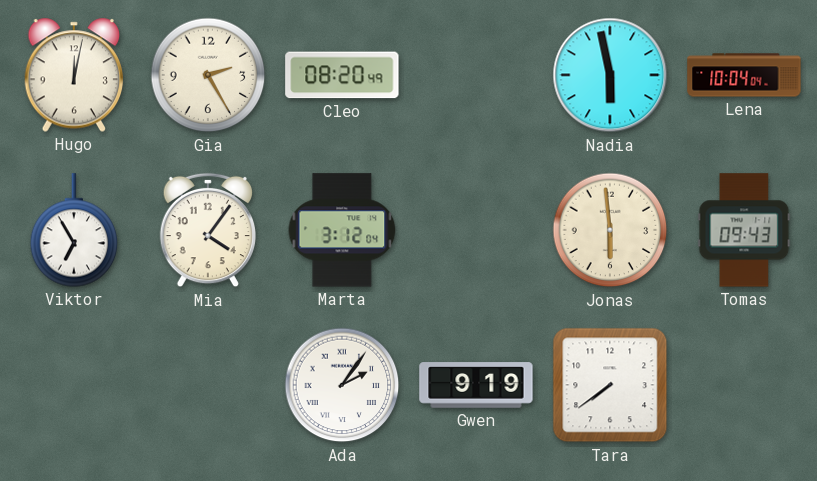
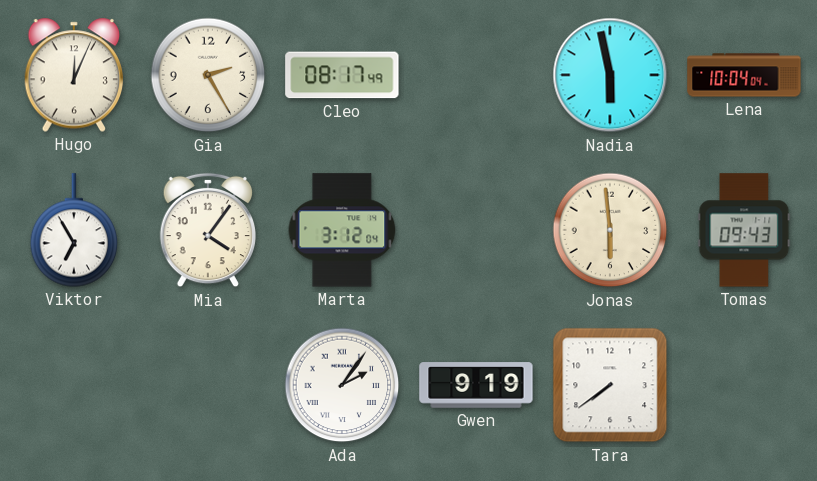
Hugo: 12:02 -> 12:04
Cleo: 08:20 -> 08:17
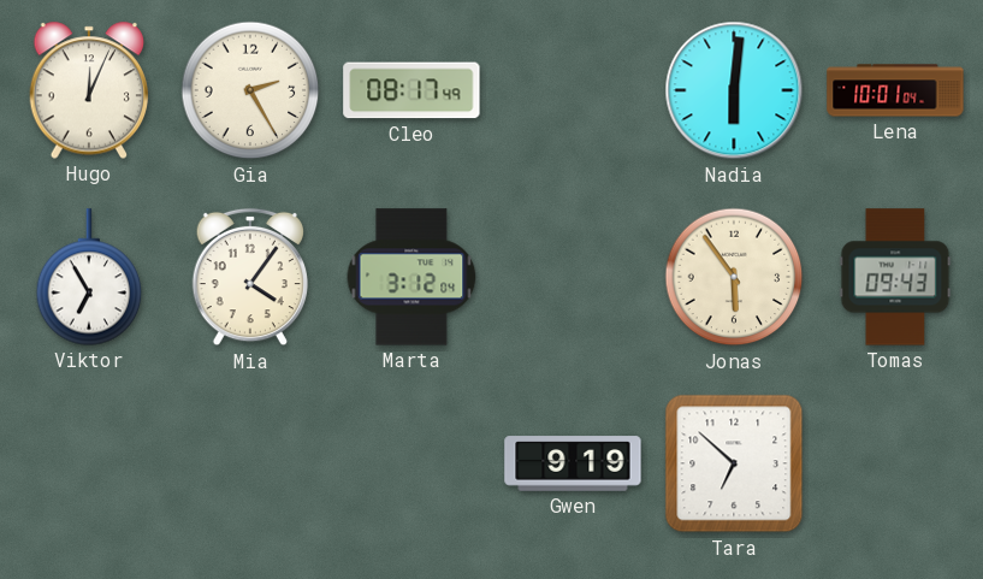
Nadia: 5:58 -> 6:01
Lena: 10:04 -> 10:01
Jonas: 5:59 -> 5:54
Ada: 2:06 -> none
Tara: 7:39 -> 6:52
